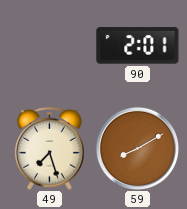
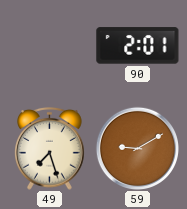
59: 8:10 -> 9:10
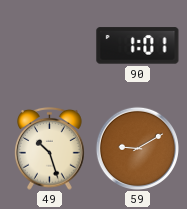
90: 2:01 -> 1:01
49: 7:27 -> 10:27
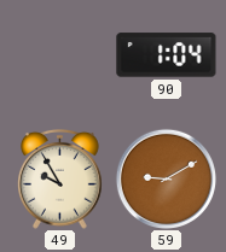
90: 1:01 -> 1:04
49: 10:27 -> 9:55
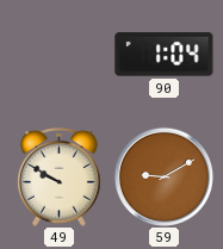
49: 9:55 -> 9:50
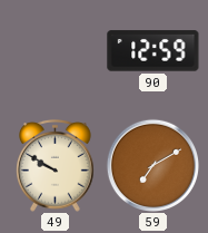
90: 1:04 -> 12:59
59: 9:10 -> 7:10
